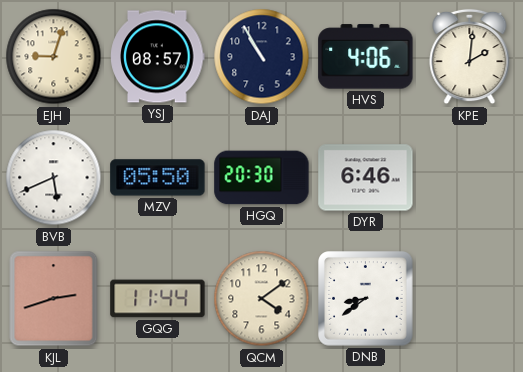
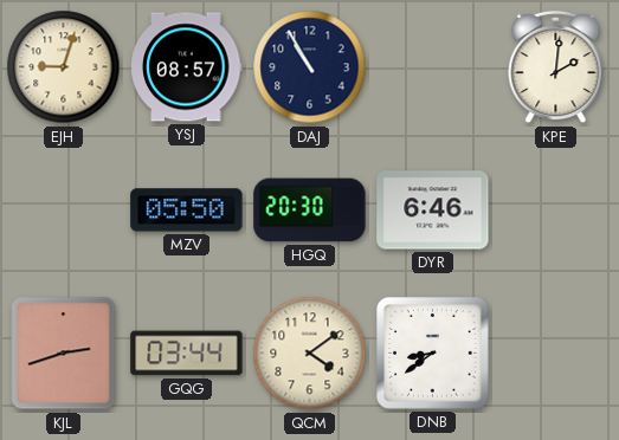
HVS: 4:06 -> none
BVB: 5:41 -> none
GQG: 11:44 -> 03:44
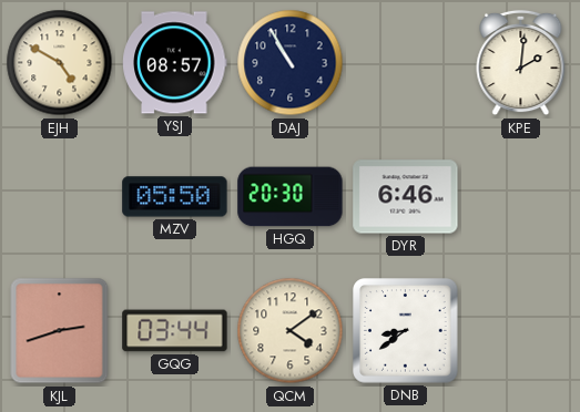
EJH: 9:03 -> 4:50
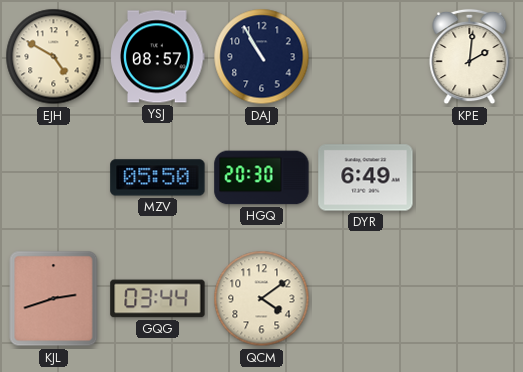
DYR: 6:46 -> 6:49
DNB: 8:39 -> none
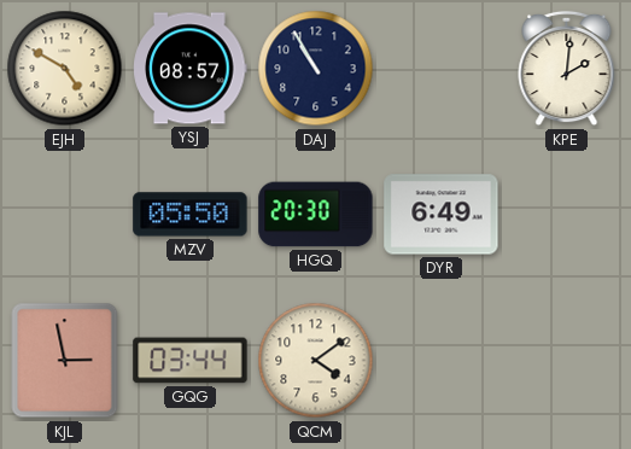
KJL: 2:42 -> 2:58
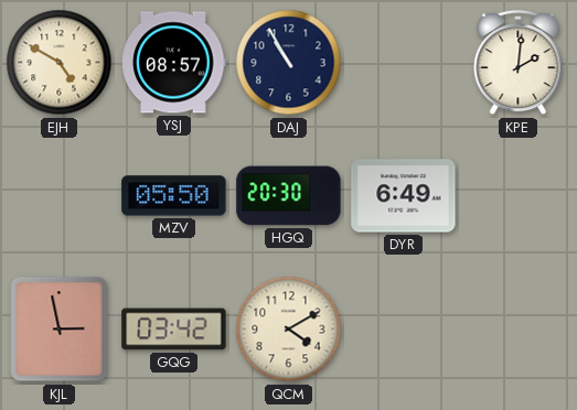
GQG: 03:44 -> 03:42
QCM: 4:09 -> 4:10
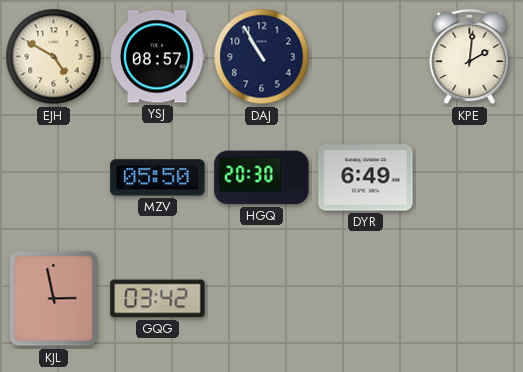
QCM: 4:10 -> none
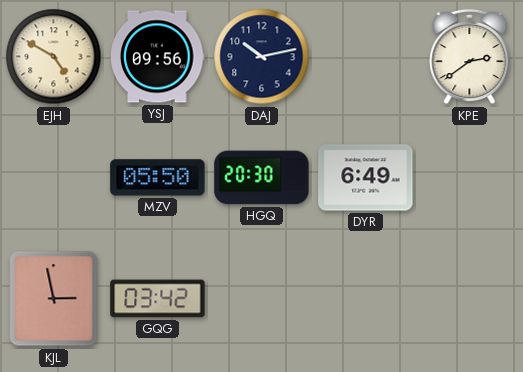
YSJ: 08:57 -> 09:56
DAJ: 10:55 -> 10:13
KPE: 2:01 -> 2:39
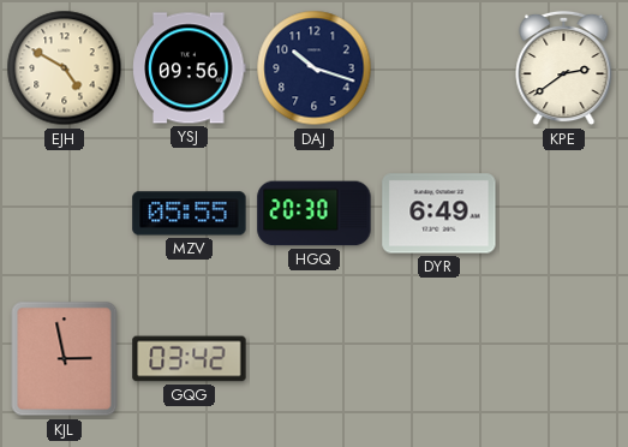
DAJ: 10:13 -> 10:18
MZV: 05:50 -> 05:55
